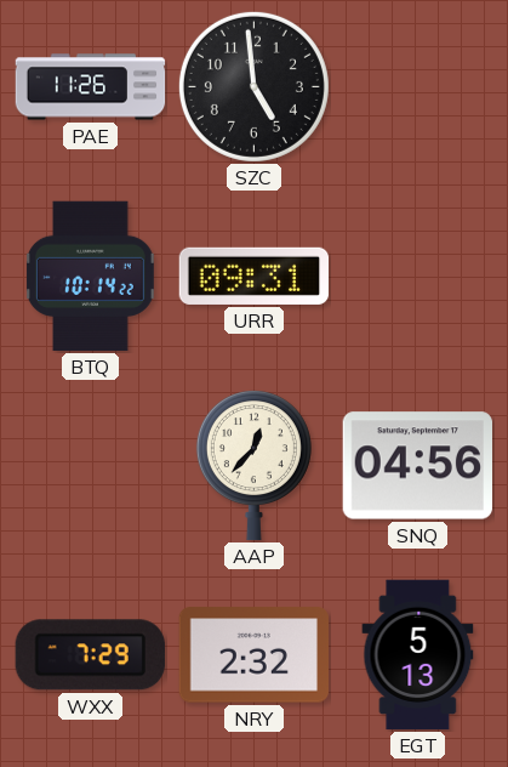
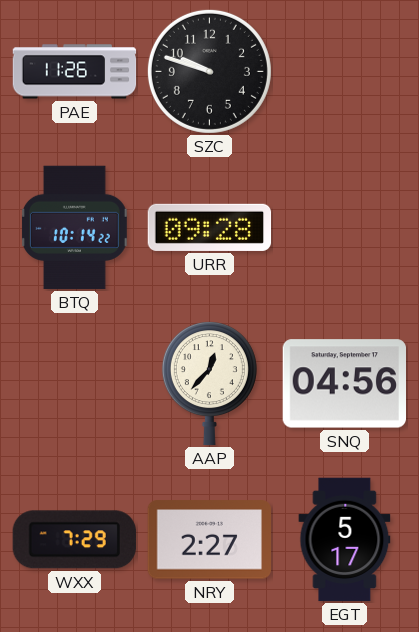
SZC: 4:59 -> 9:48
URR: 09:31 -> 09:28
NRY: 2:32 -> 2:27
EGT: 5:13 -> 5:17
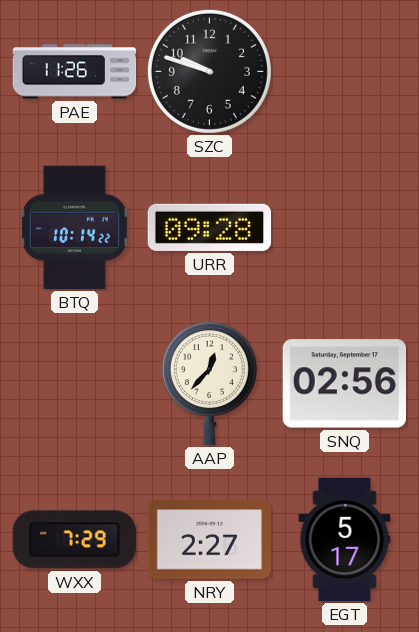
SNQ: 04:56 -> 02:56
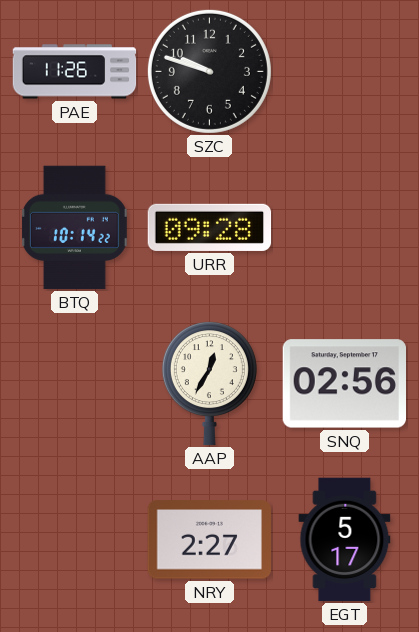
AAP: 12:37 -> 12:35
WXX: 7:29 -> none
